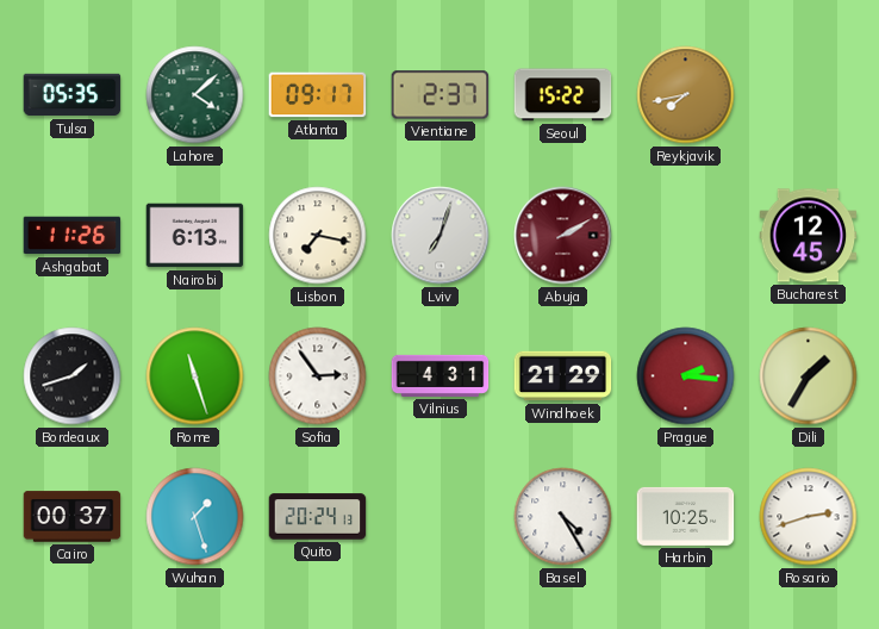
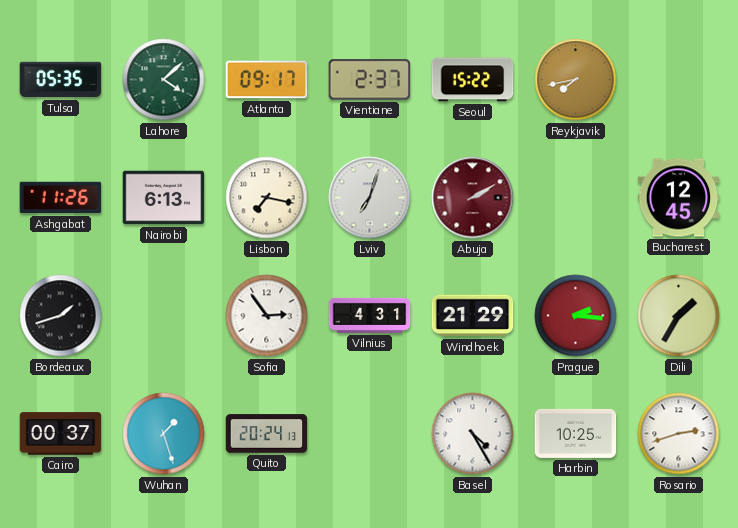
Rome: 11:27 -> none
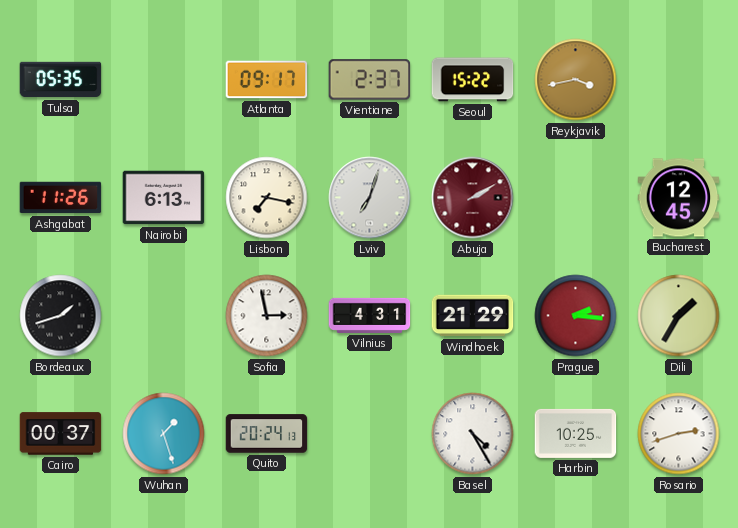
Lahore: 4:08 -> none
Reykjavik: 7:43 -> 3:43
Sofia: 2:54 -> 2:58
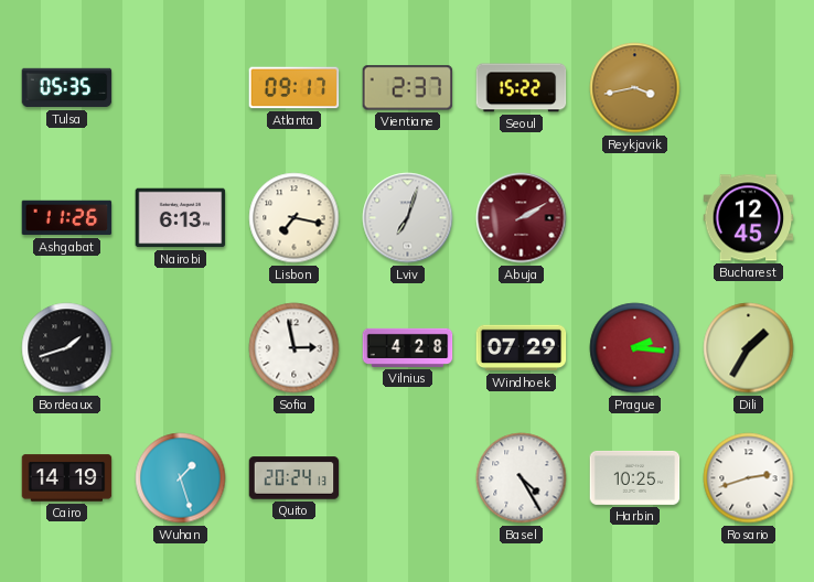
Vilnius: 4:31 -> 4:28
Windhoek: 21:29 -> 07:29
Cairo: 00:37 -> 14:19
